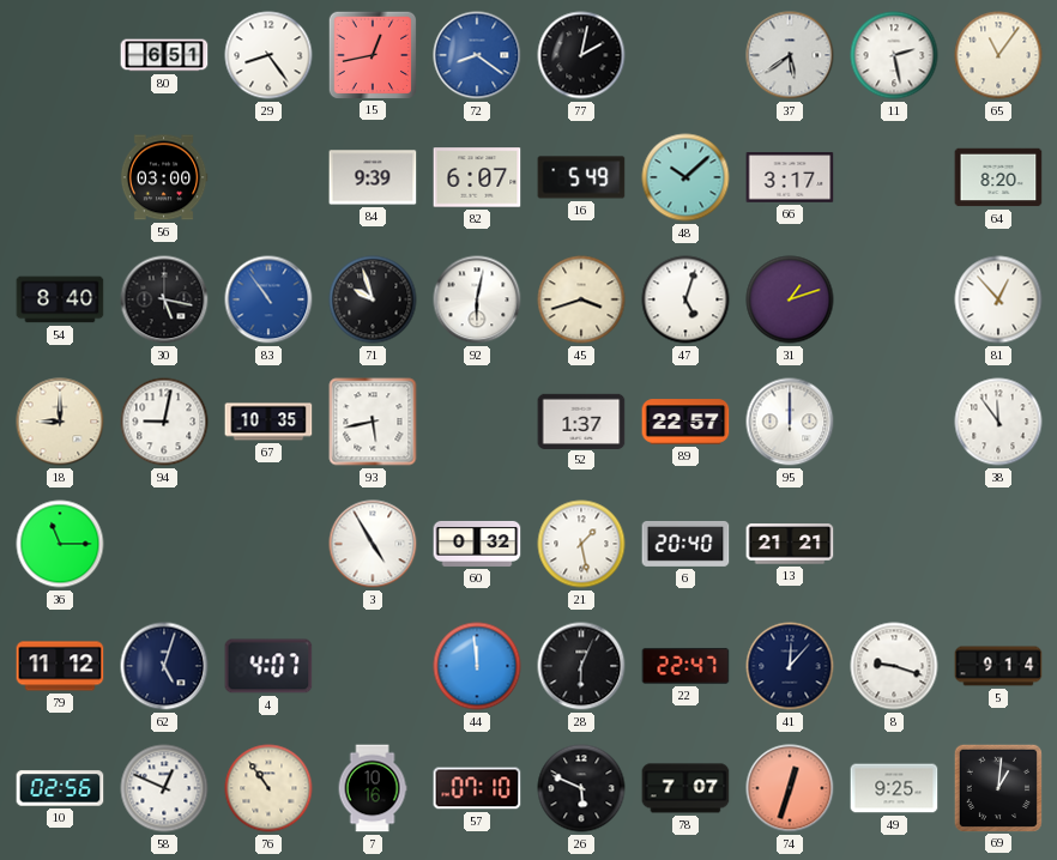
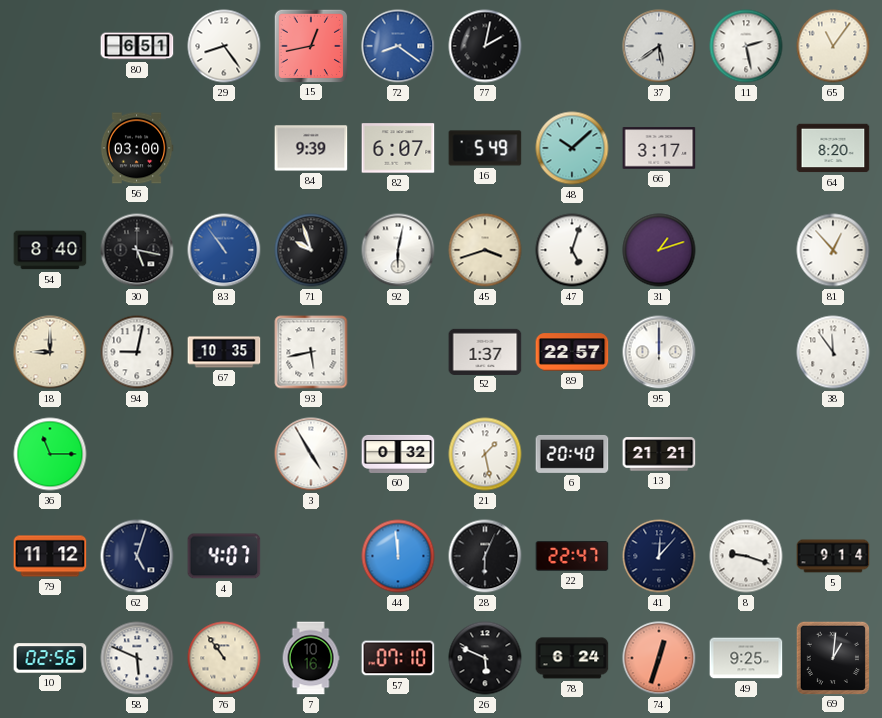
58: 12:49 -> 5:49
78: 7:07 -> 6:24
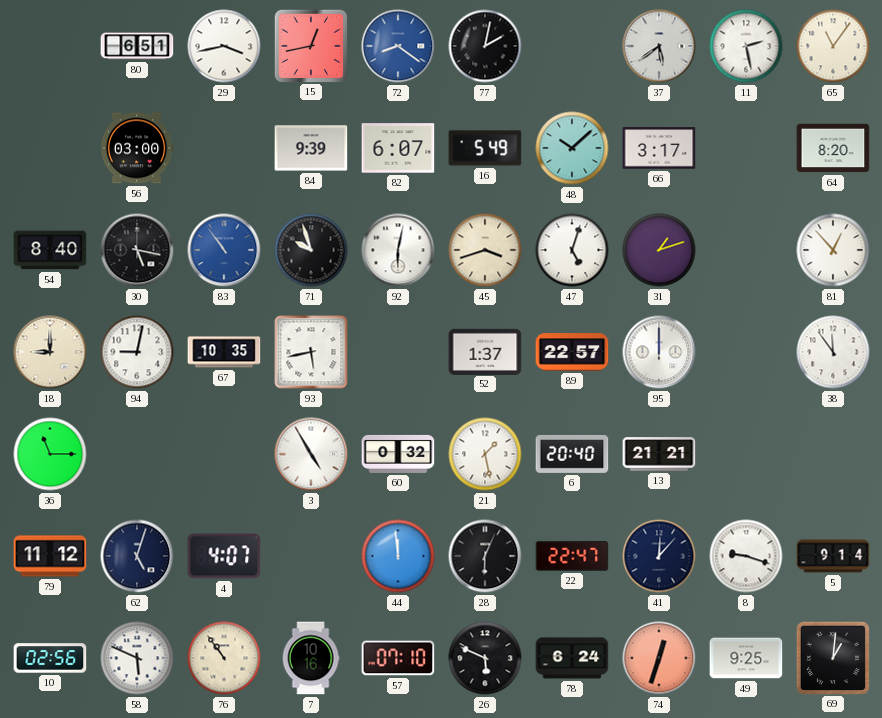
29: 8:24 -> 3:43
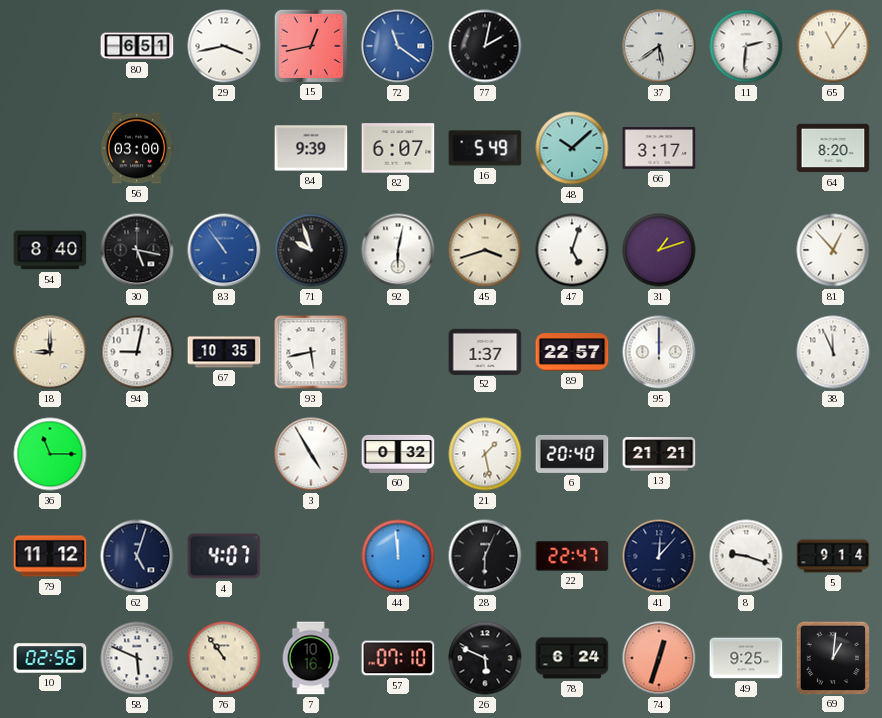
72: 8:21 -> 11:21
11: 2:28 -> 2:31
38: 11:54 -> 11:56
